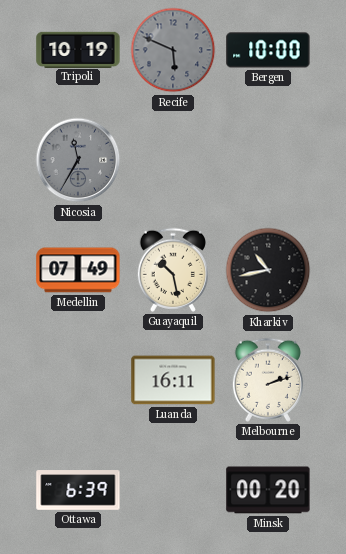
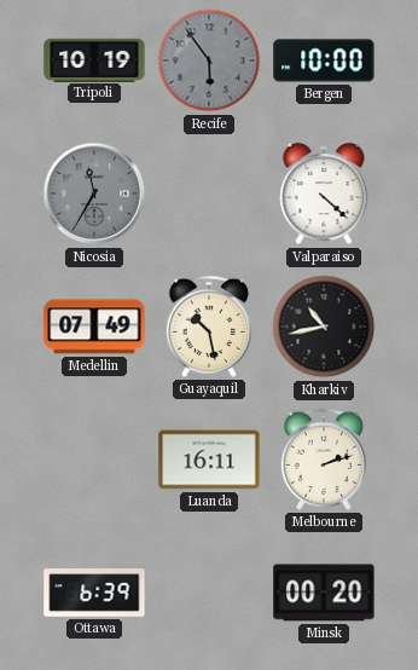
Recife: 5:49 -> 5:54
Valparaiso: none -> 4:22
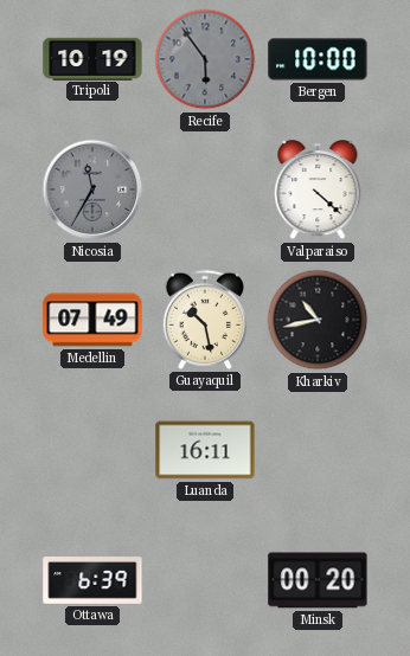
Melbourne: 2:12 -> none
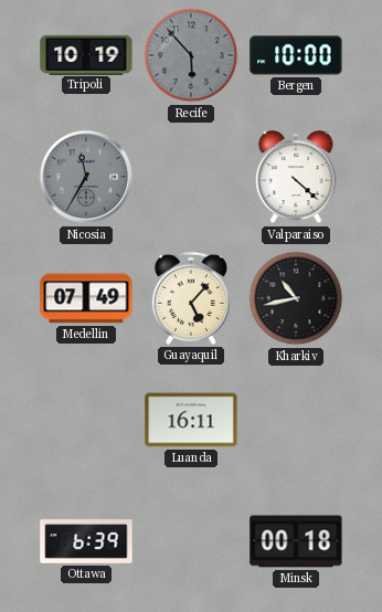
Recife: 5:54 -> 5:53
Guayaquil: 10:28 -> 5:07
Minsk: 00:20 -> 00:18
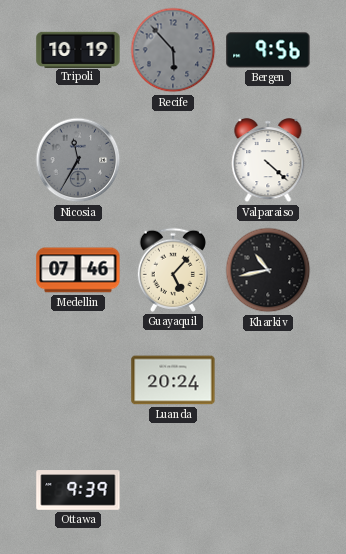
Bergen: 10:00 -> 9:56
Medellin: 07:49 -> 07:46
Luanda: 16:11 -> 20:24
Ottawa: 6:39 -> 9:39
Minsk: 00:18 -> none
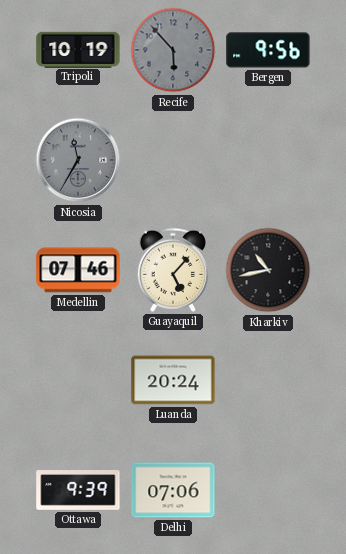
Valparaiso: 4:22 -> none
Delhi: none -> 07:06
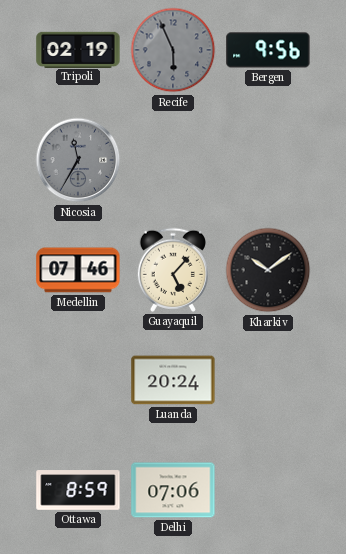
Tripoli: 10:19 -> 02:19
Recife: 5:53 -> 5:56
Kharkiv: 10:43 -> 10:09
Ottawa: 9:39 -> 8:59
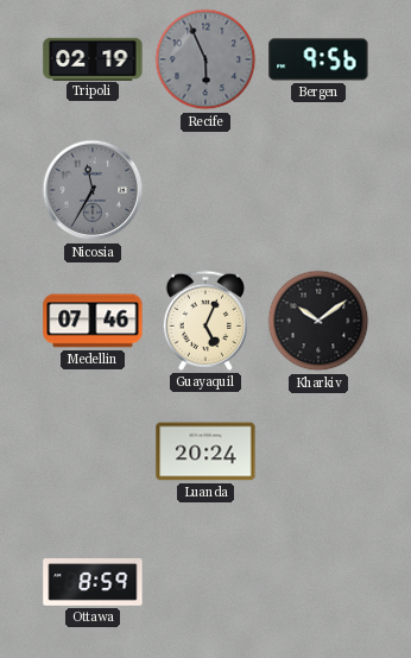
Guayaquil: 5:07 -> 5:04
Delhi: 07:06 -> none
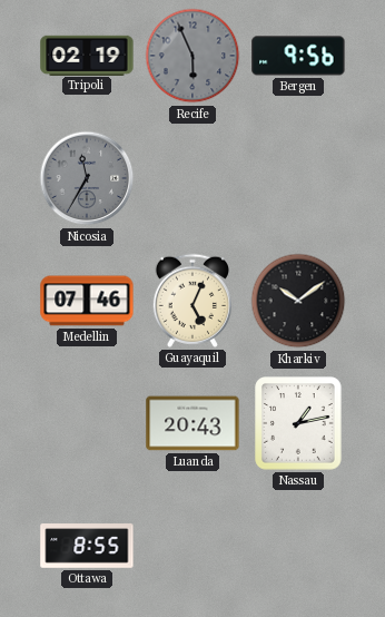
Luanda: 20:24 -> 20:43
Nassau: none -> 1:13
Ottawa: 8:59 -> 8:55
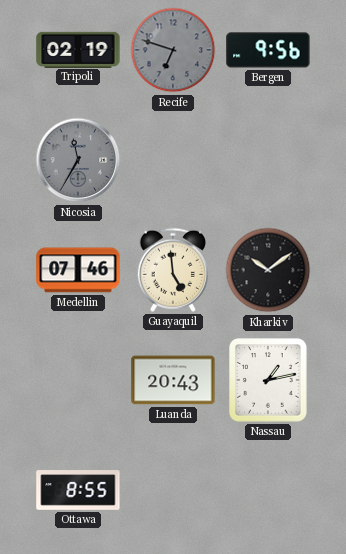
Recife: 5:56 -> 6:48
Guayaquil: 5:04 -> 4:59
